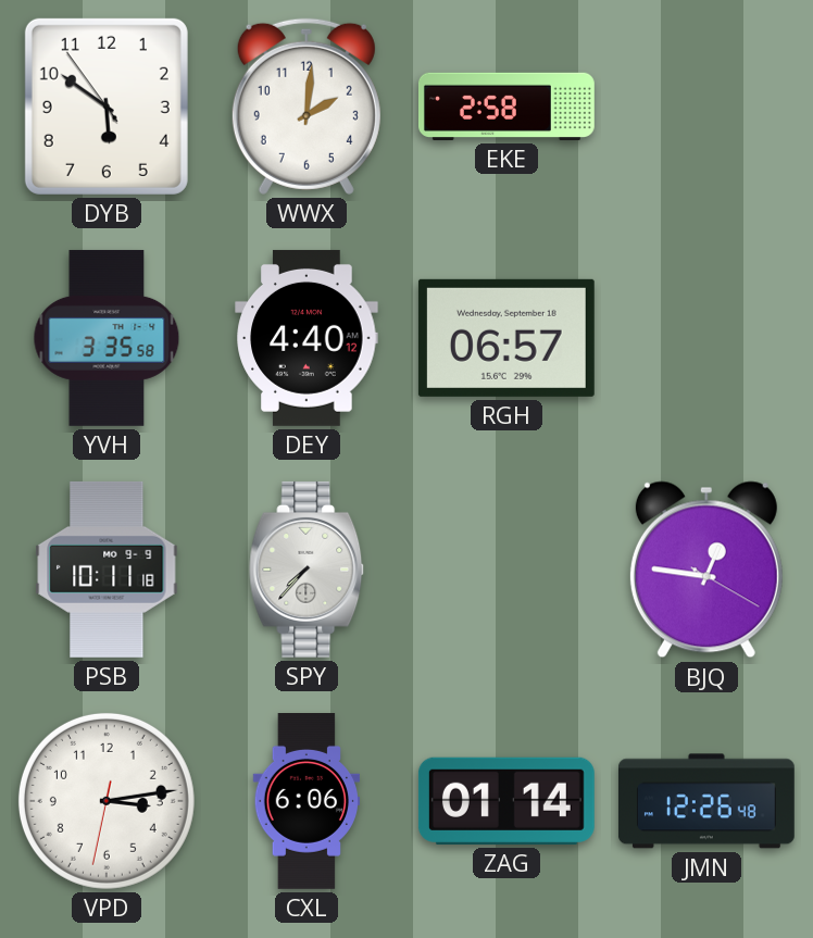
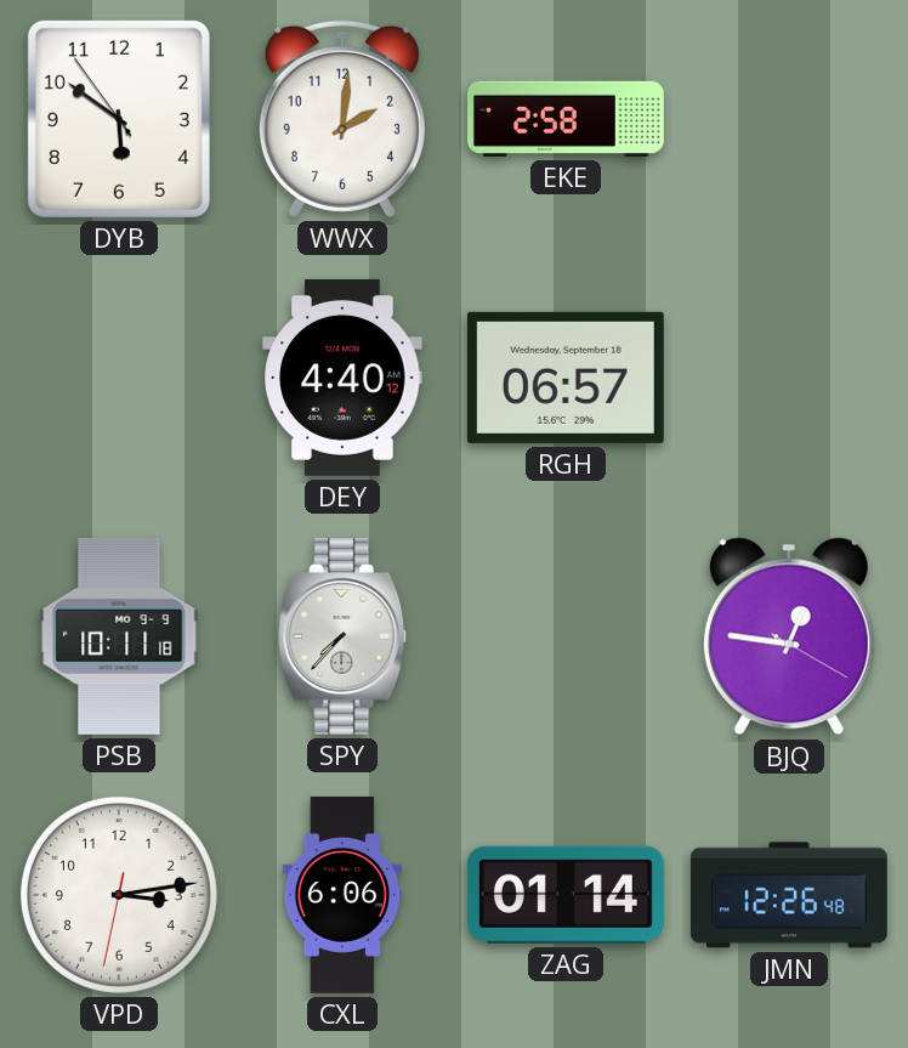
YVH: 3:35 -> none
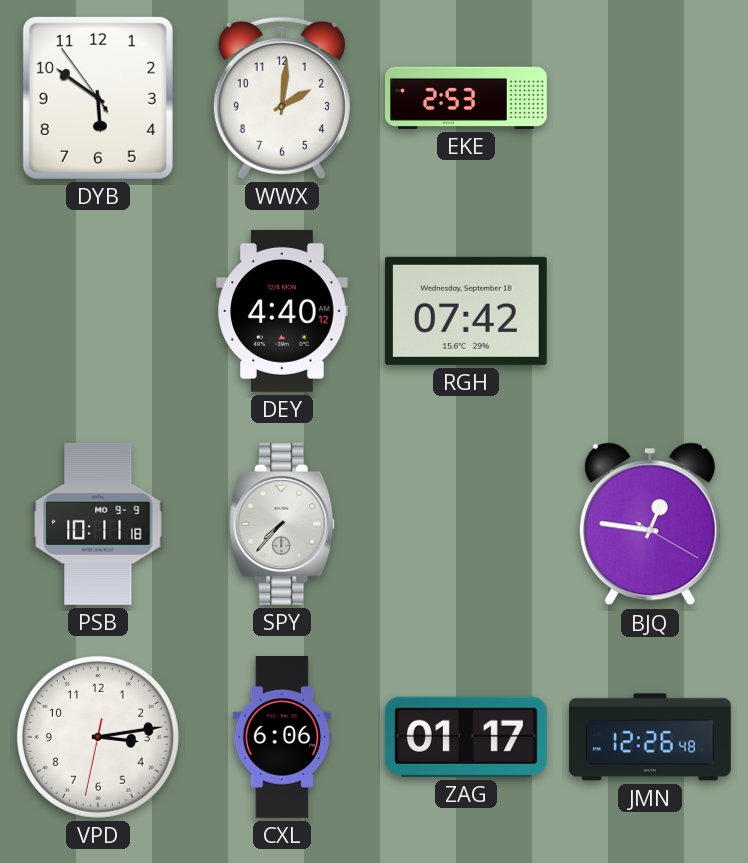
EKE: 2:58 -> 2:53
RGH: 06:57 -> 07:42
ZAG: 01:14 -> 01:17
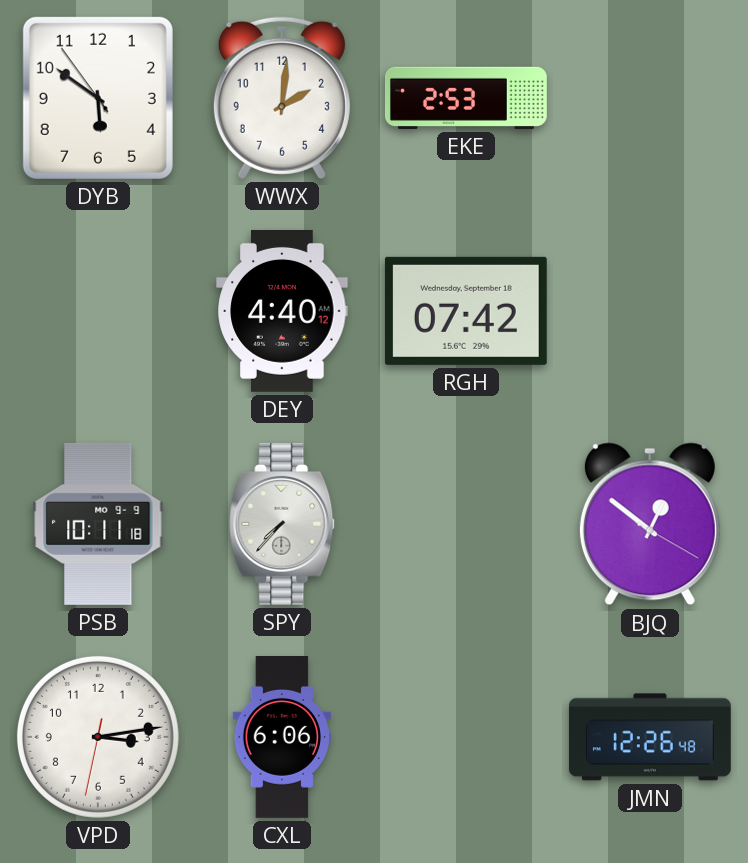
BJQ: 12:46 -> 12:51
ZAG: 01:17 -> none
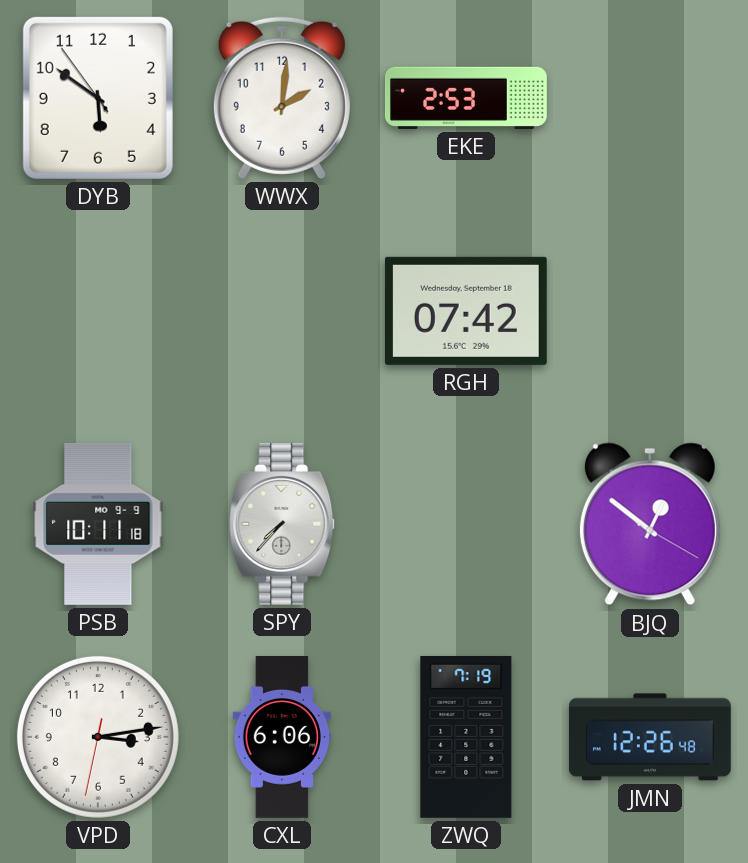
DEY: 4:40 -> none
ZWQ: none -> 7:19
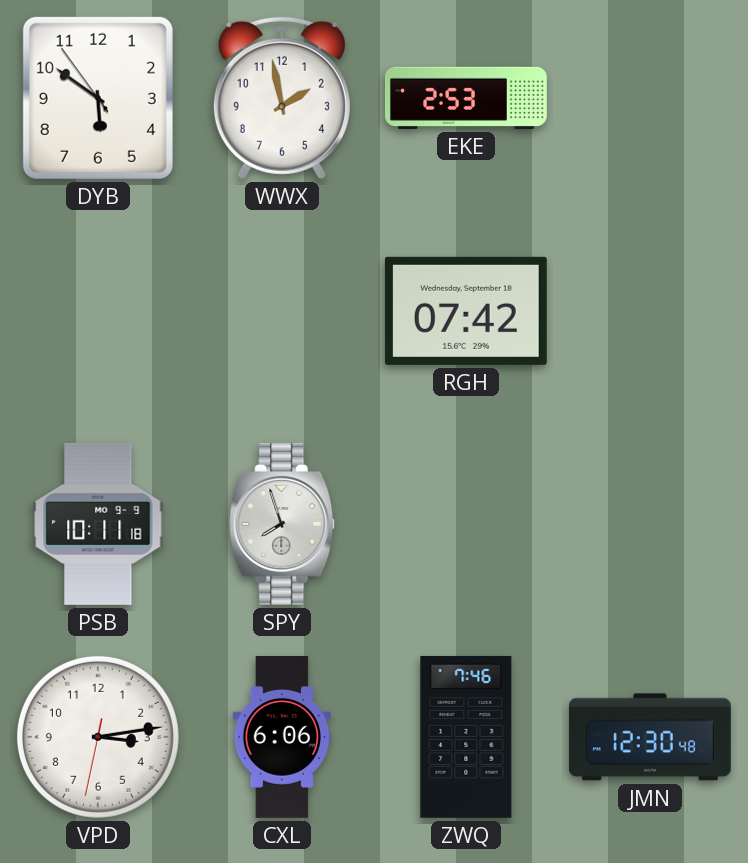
WWX: 2:01 -> 1:58
SPY: 7:37 -> 7:57
BJQ: 12:51 -> none
ZWQ: 7:19 -> 7:46
JMN: 12:26 -> 12:30
